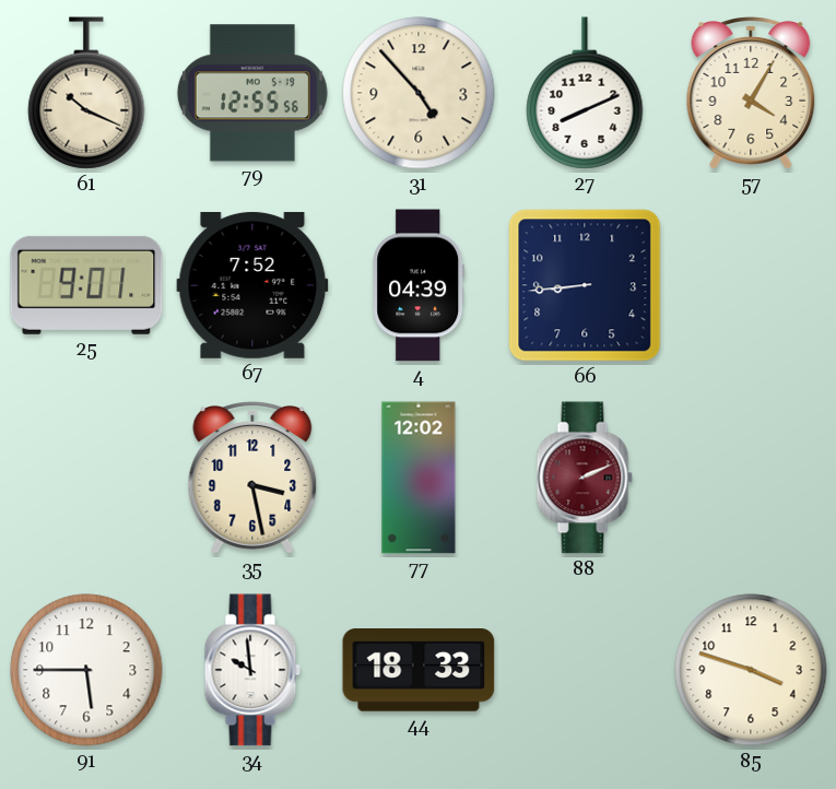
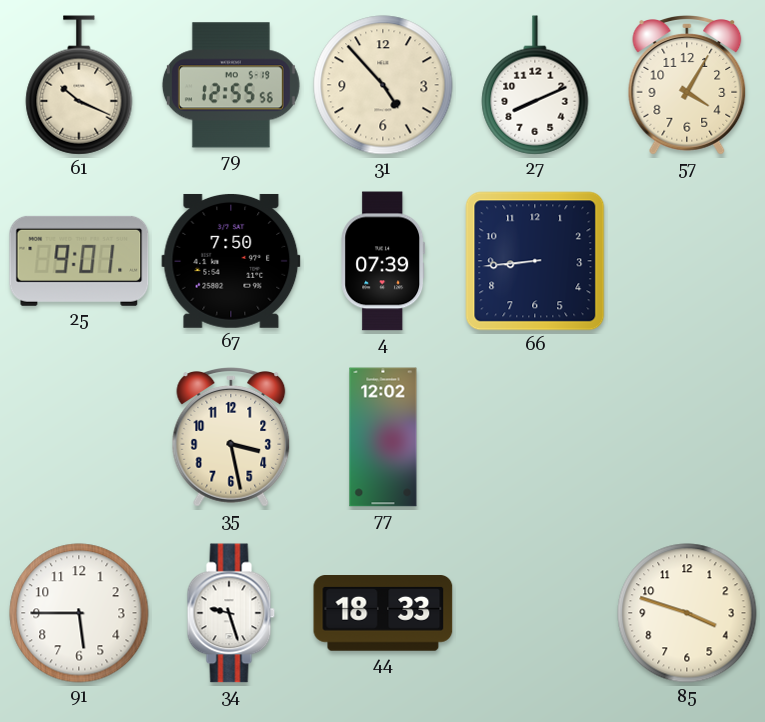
67: 7:52 -> 7:50
4: 04:39 -> 07:39
88: 2:11 -> none
34: 9:59 -> 9:27
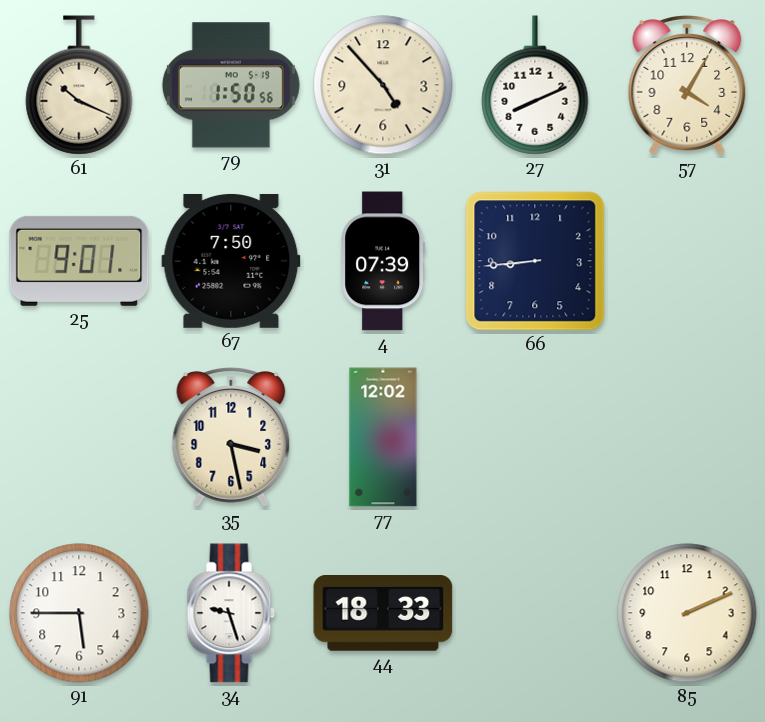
79: 12:55 -> 1:50
85: 3:48 -> 2:11
